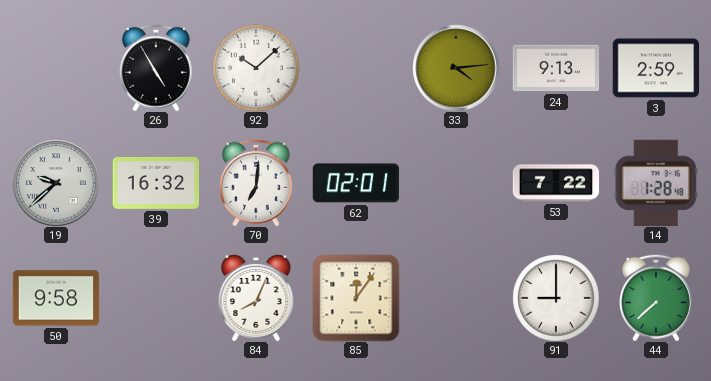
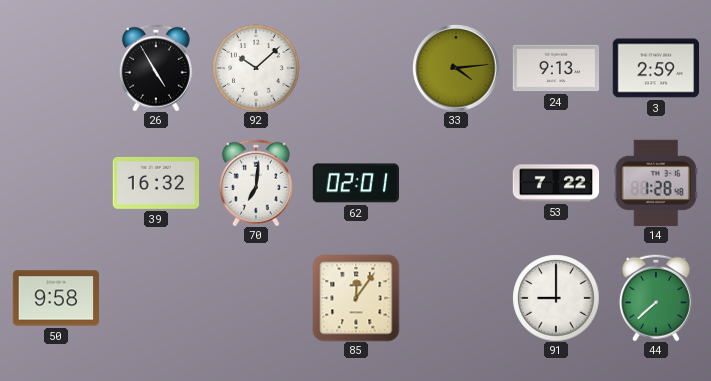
19: 9:38 -> none
84: 8:04 -> none
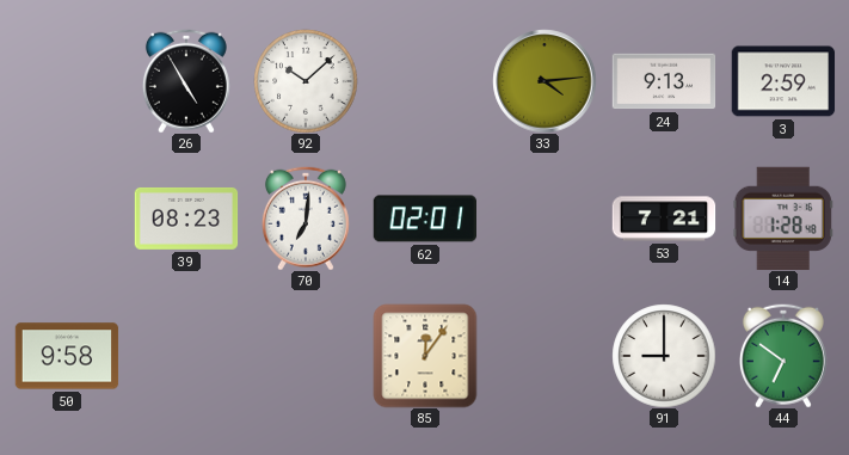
39: 16:32 -> 08:23
53: 7:22 -> 7:21
44: 7:38 -> 6:51
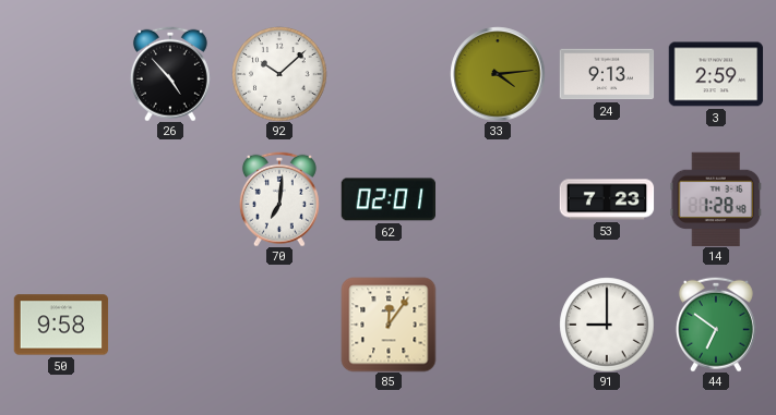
26: 4:55 -> 4:53
39: 08:23 -> none
53: 7:21 -> 7:23
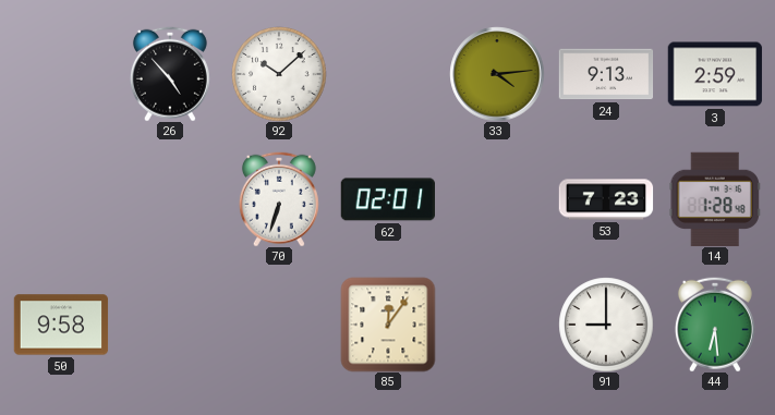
70: 7:01 -> 6:33
44: 6:51 -> 6:29
